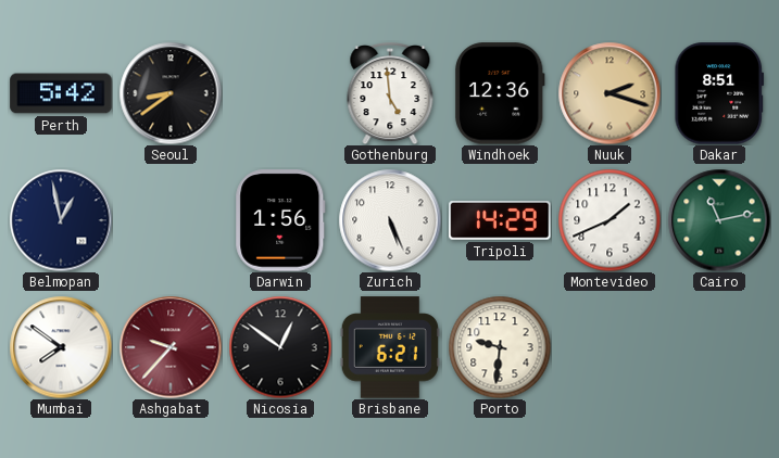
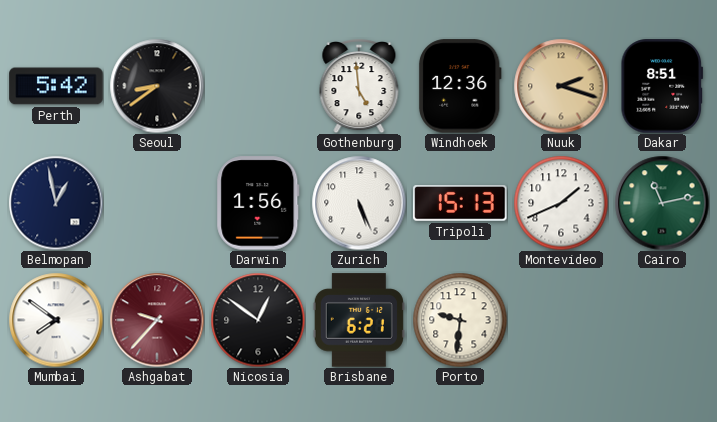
Tripoli: 14:29 -> 15:13
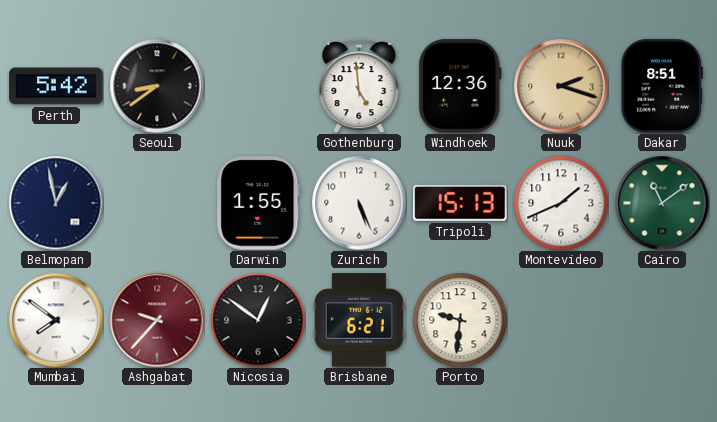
Darwin: 1:56 -> 1:55
Cairo: 11:13 -> 11:09
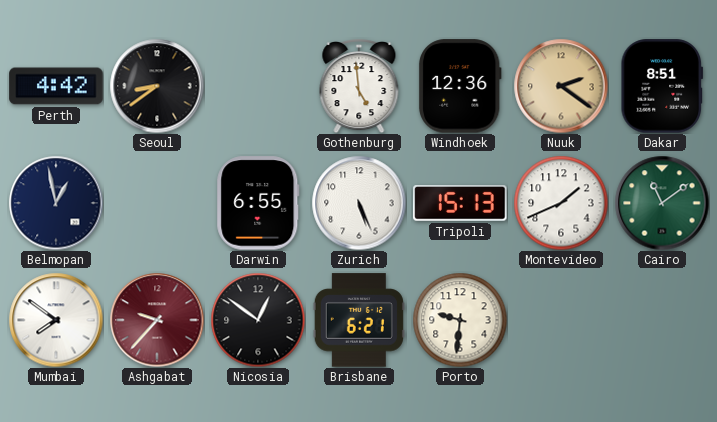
Perth: 5:42 -> 4:42
Nuuk: 2:18 -> 2:21
Darwin: 1:55 -> 6:55
